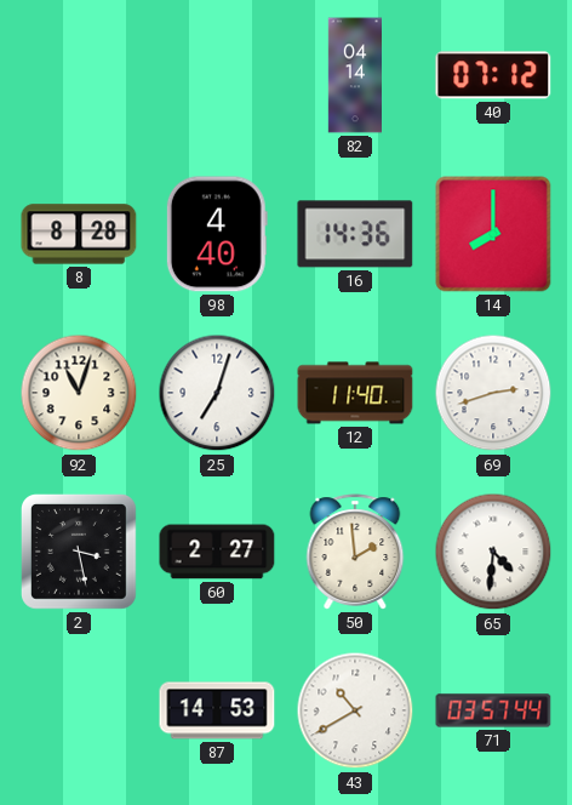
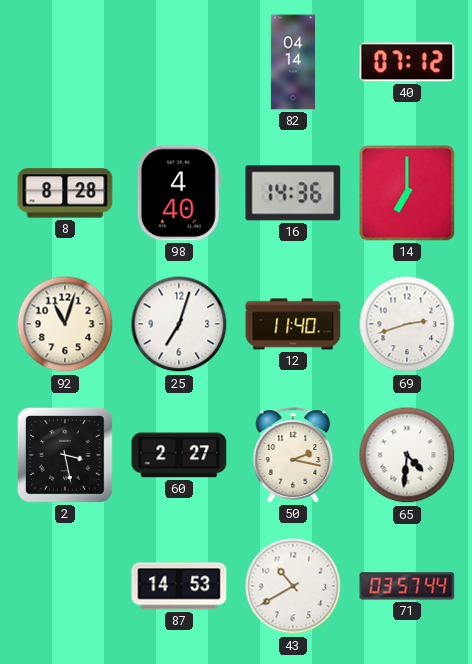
14: 8:00 -> 7:00
50: 1:59 -> 2:17
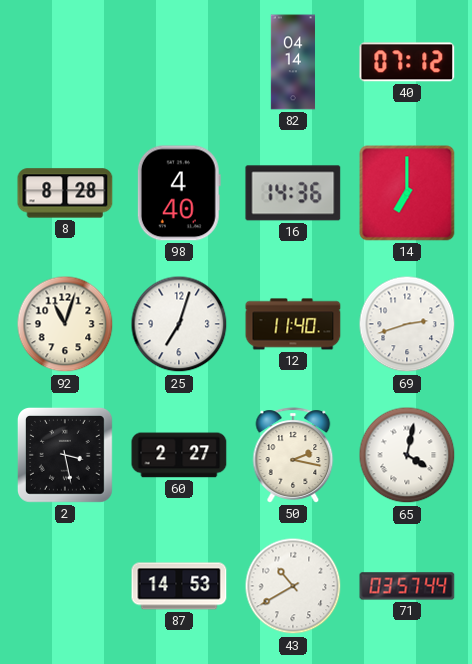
65: 4:31 -> 4:02
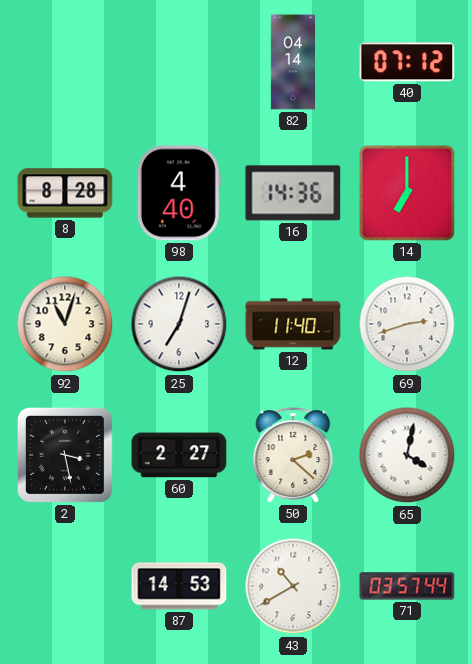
50: 2:17 -> 2:22
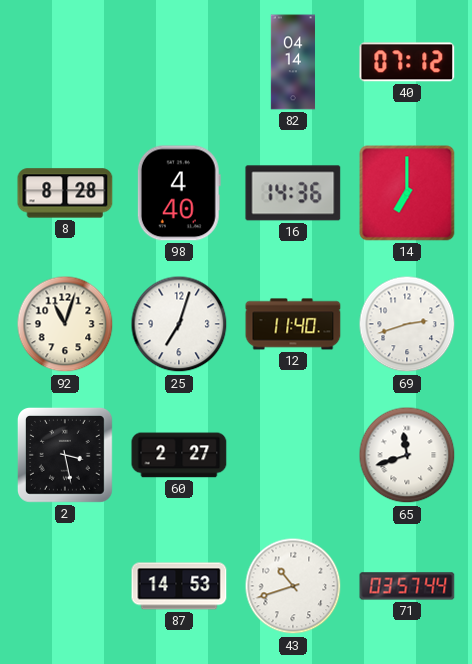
50: 2:22 -> none
65: 4:02 -> 11:42
43: 10:40 -> 10:42
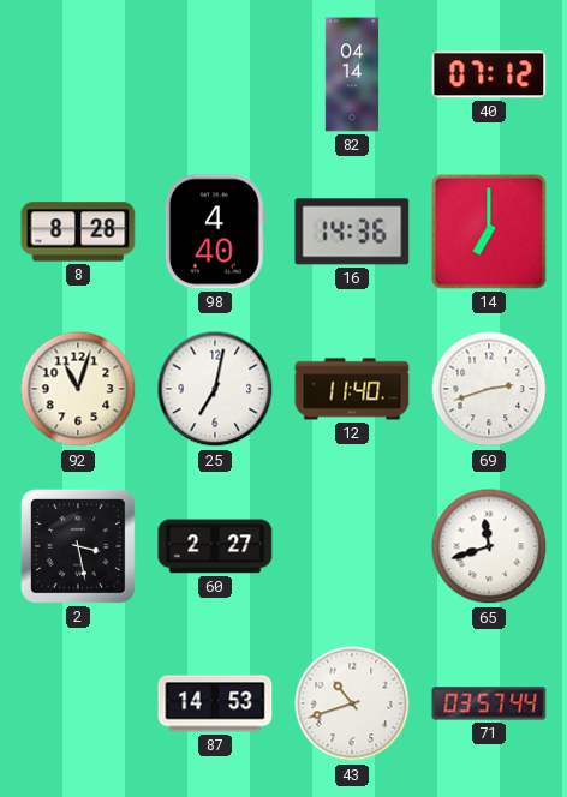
25: 7:03 -> 7:02
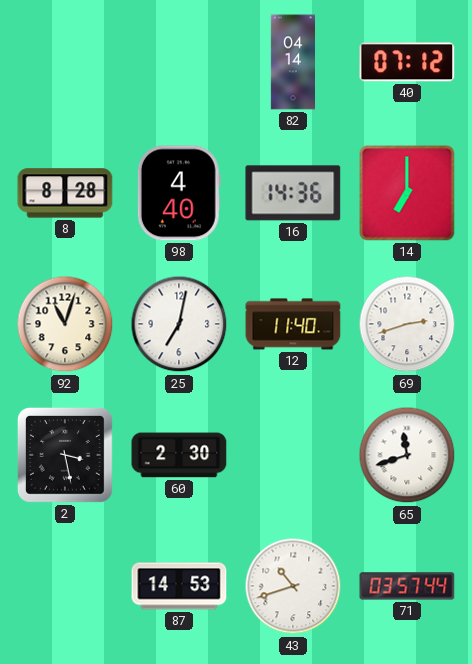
60: 2:27 -> 2:30
